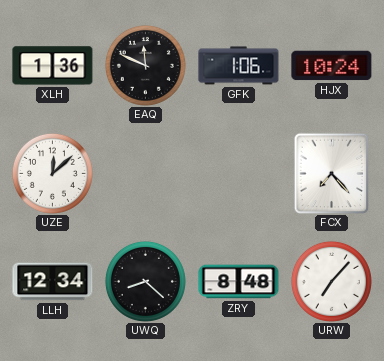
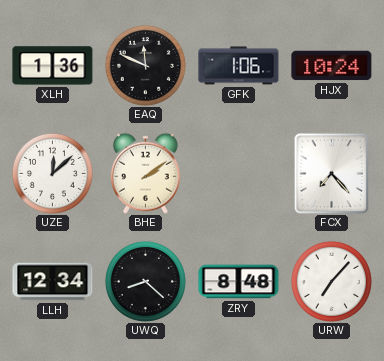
BHE: none -> 2:09
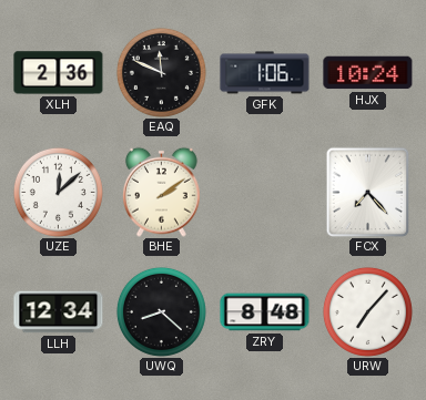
XLH: 1:36 -> 2:36
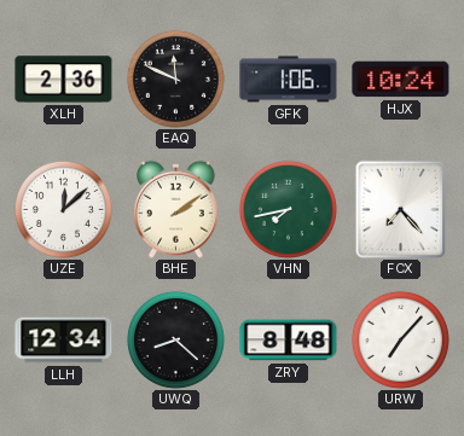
VHN: none -> 7:43
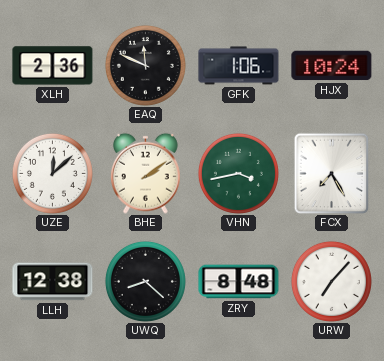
VHN: 7:43 -> 3:43
FCX: 7:23 -> 7:25
LLH: 12:34 -> 12:38
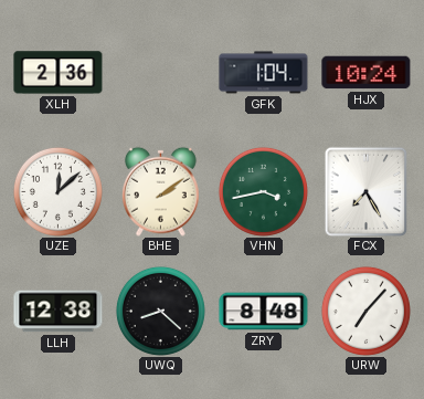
EAQ: 11:49 -> none
GFK: 1:06 -> 1:04
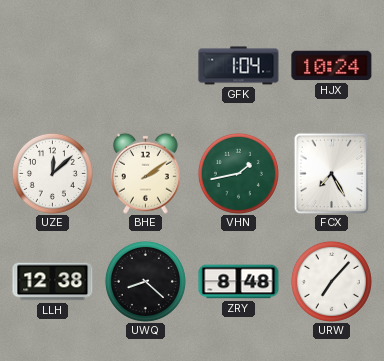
XLH: 2:36 -> none
VHN: 3:43 -> 1:43
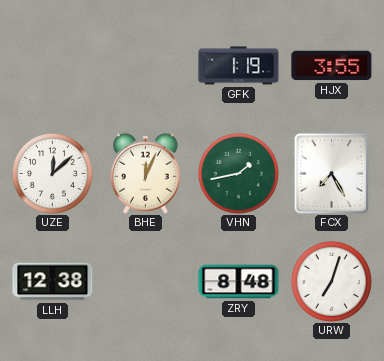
GFK: 1:04 -> 1:19
HJX: 10:24 -> 3:55
BHE: 2:09 -> 12:04
UWQ: 8:22 -> none
URW: 7:07 -> 7:03
